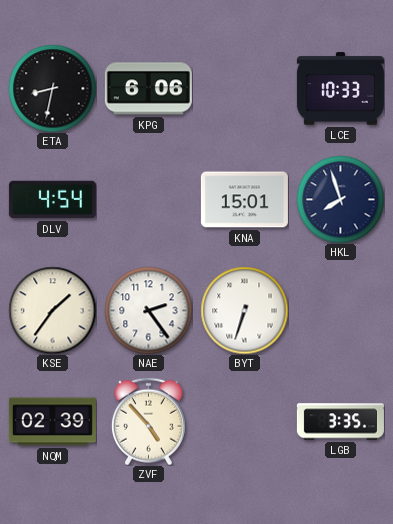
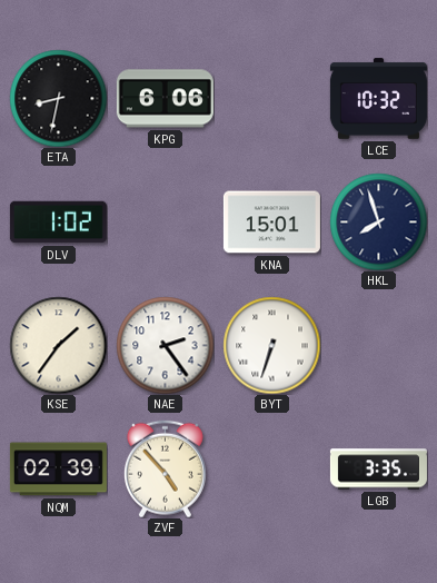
LCE: 10:33 -> 10:32
DLV: 4:54 -> 1:02
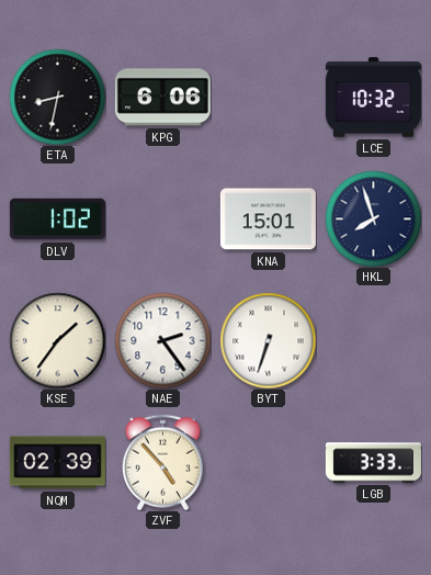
LGB: 3:35 -> 3:33
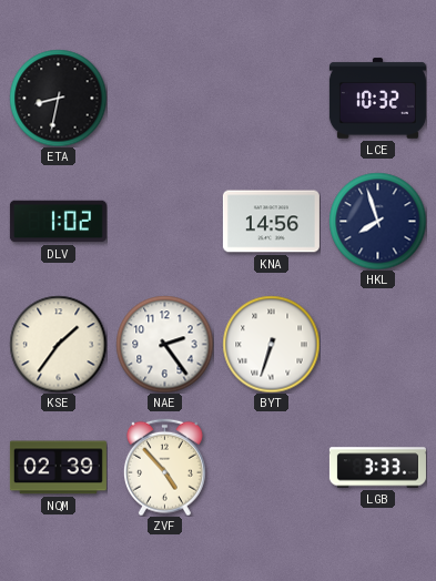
KPG: 6:06 -> none
KNA: 15:01 -> 14:56
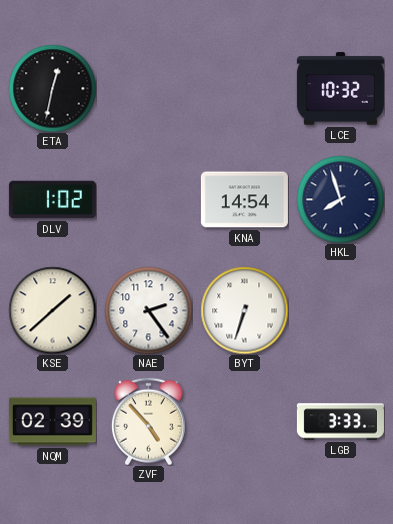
ETA: 8:32 -> 12:32
KNA: 14:56 -> 14:54
KSE: 1:36 -> 1:38
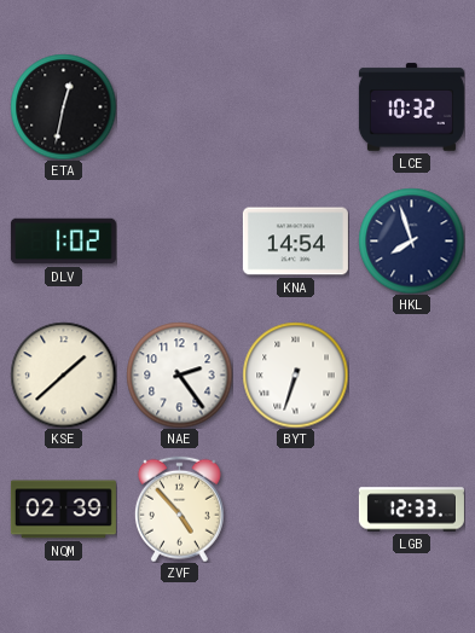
LGB: 3:33 -> 12:33
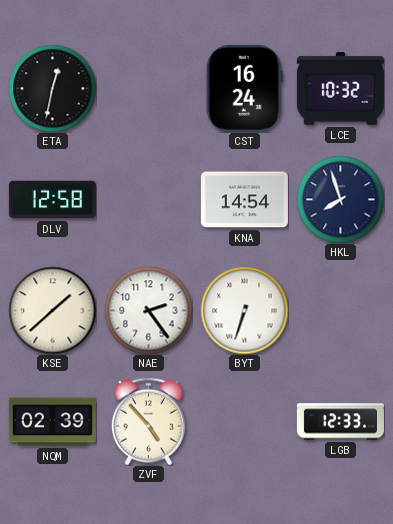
CST: none -> 16:24
DLV: 1:02 -> 12:58
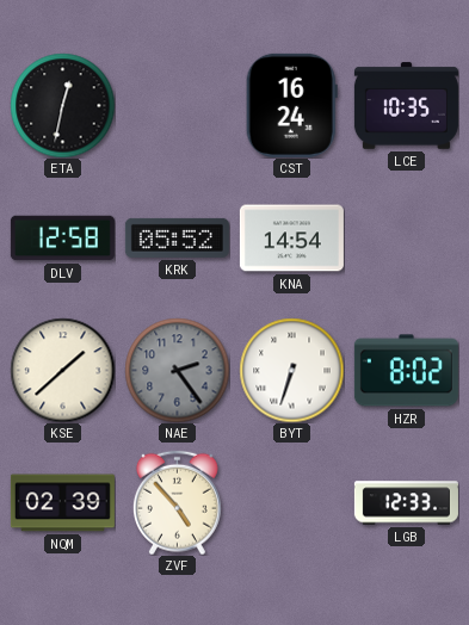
LCE: 10:32 -> 10:35
KRK: none -> 05:52
HKL: 7:57 -> none
NAE dial: white -> grey
HZR: none -> 8:02
